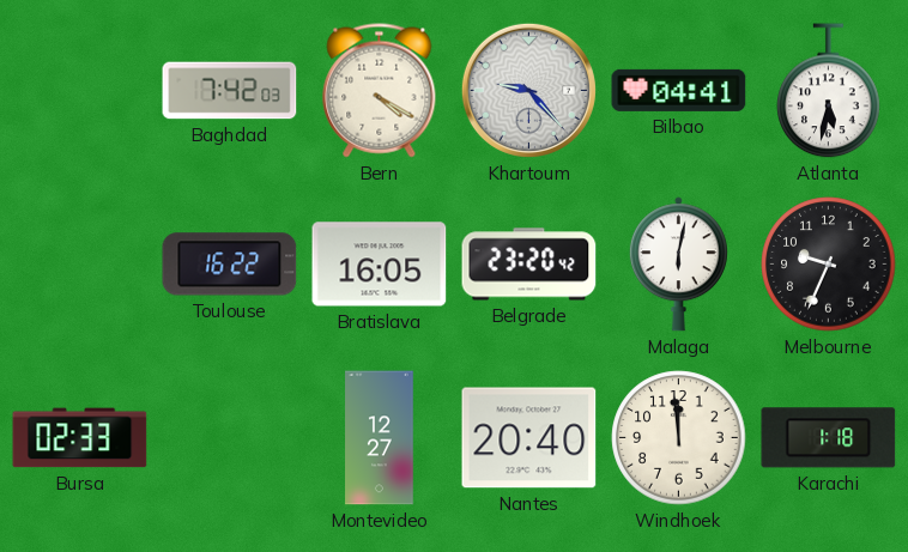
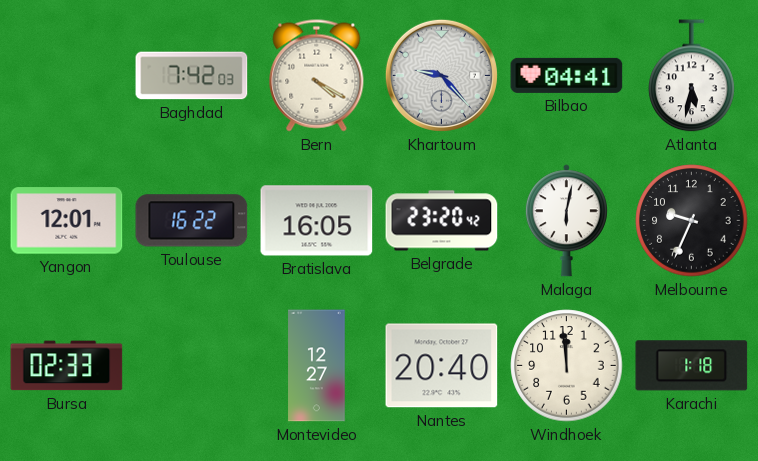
Yangon: none -> 12:01
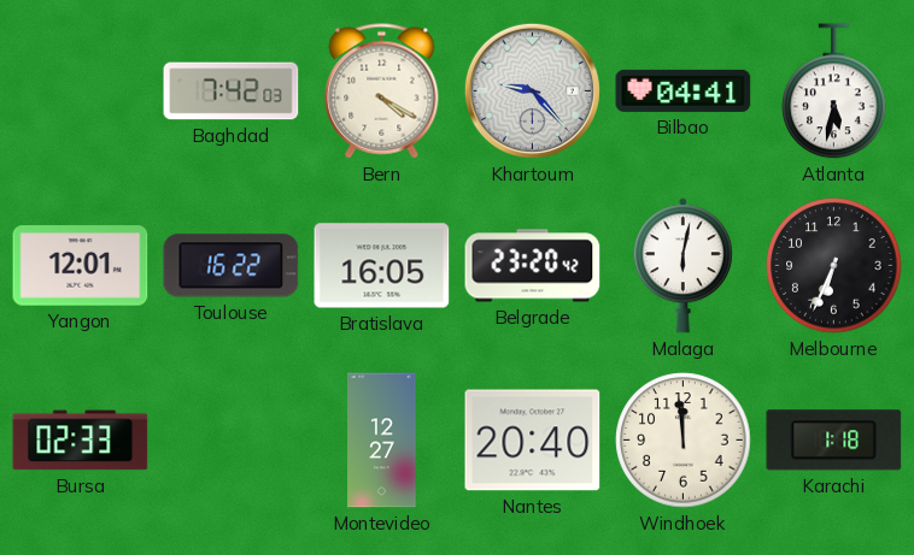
Melbourne: 9:34 -> 6:34
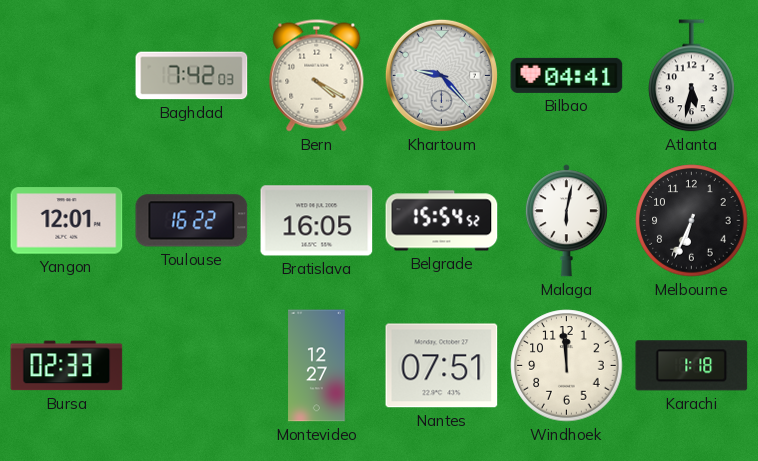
Belgrade: 23:20 -> 15:54
Nantes: 20:40 -> 07:51
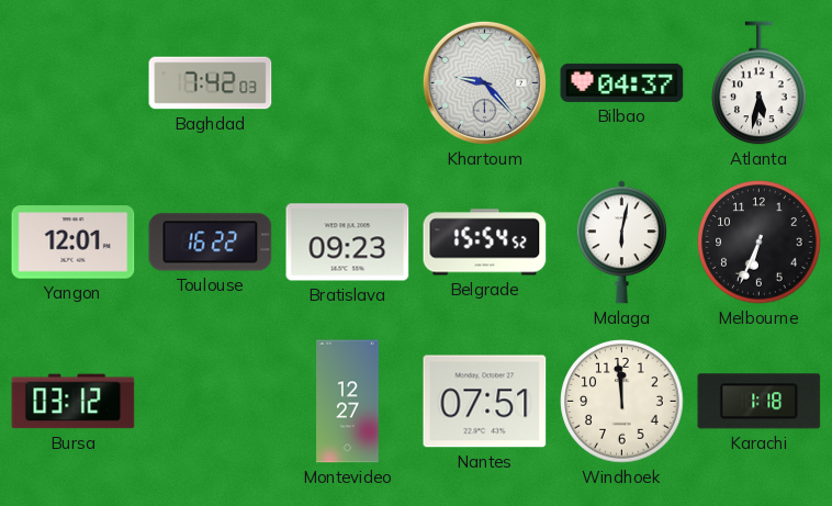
Bern: 4:20 -> none
Bilbao: 04:41 -> 04:37
Bratislava: 16:05 -> 09:23
Bursa: 02:33 -> 03:12
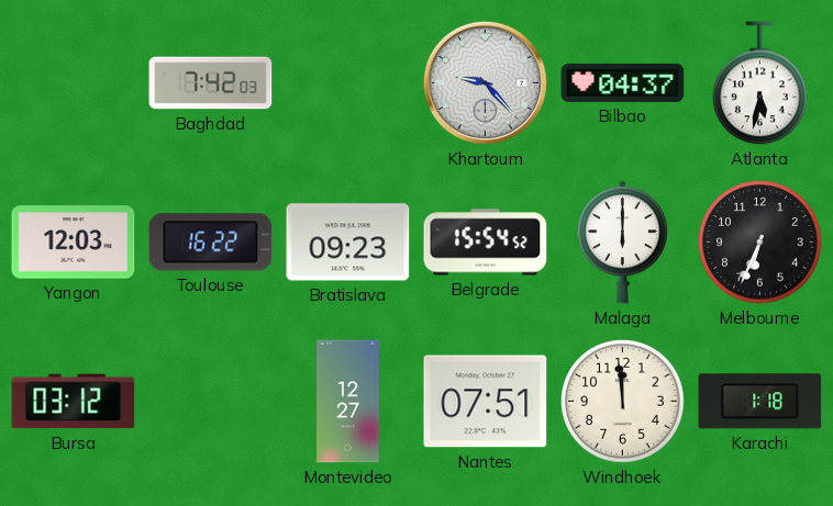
Yangon: 12:01 -> 12:03
Malaga: 6:02 -> 6:00
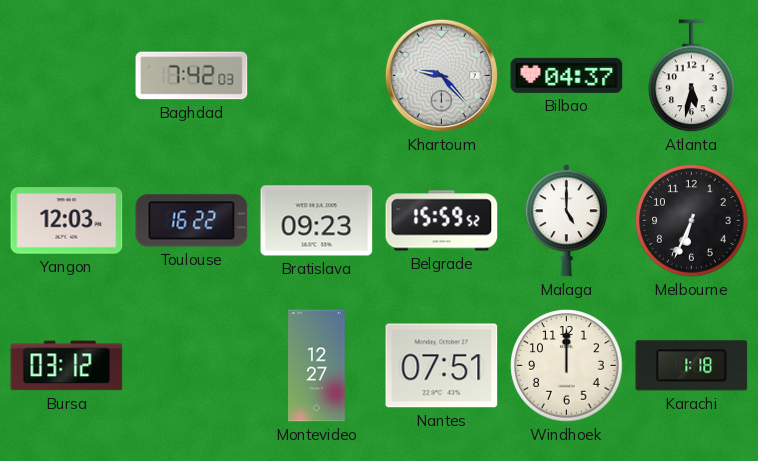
Belgrade: 15:54 -> 15:59
Malaga: 6:00 -> 5:00
Windhoek: 11:59 -> 12:00
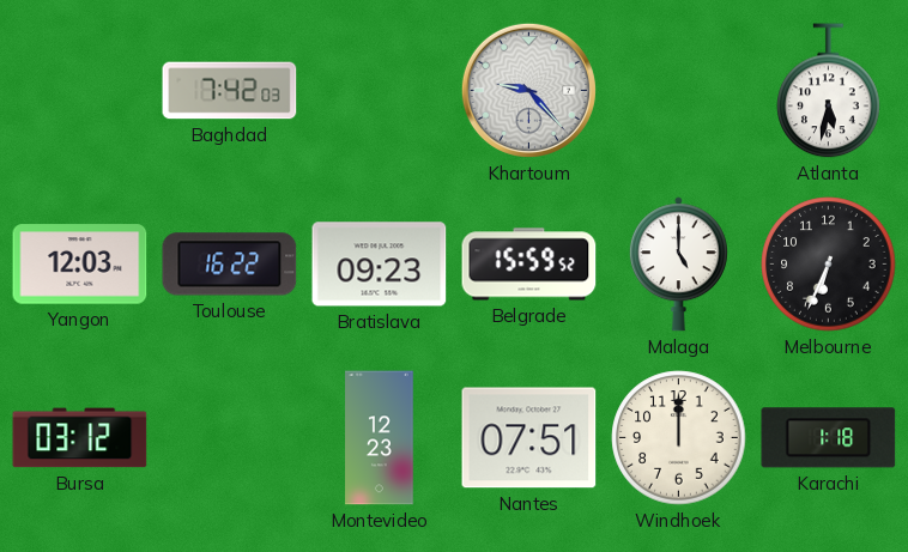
Bilbao: 04:37 -> none
Montevideo: 12:27 -> 12:23
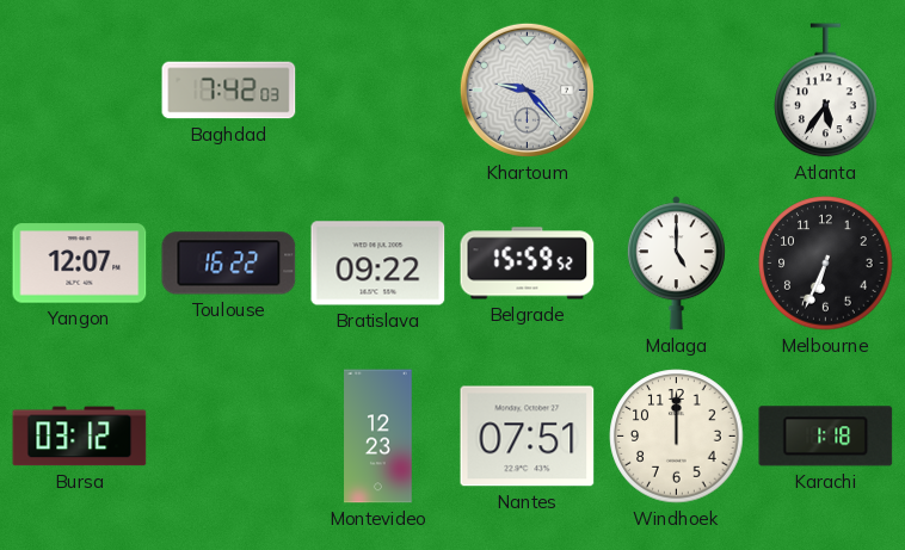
Atlanta: 5:32 -> 5:36
Yangon: 12:03 -> 12:07
Bratislava: 09:23 -> 09:22
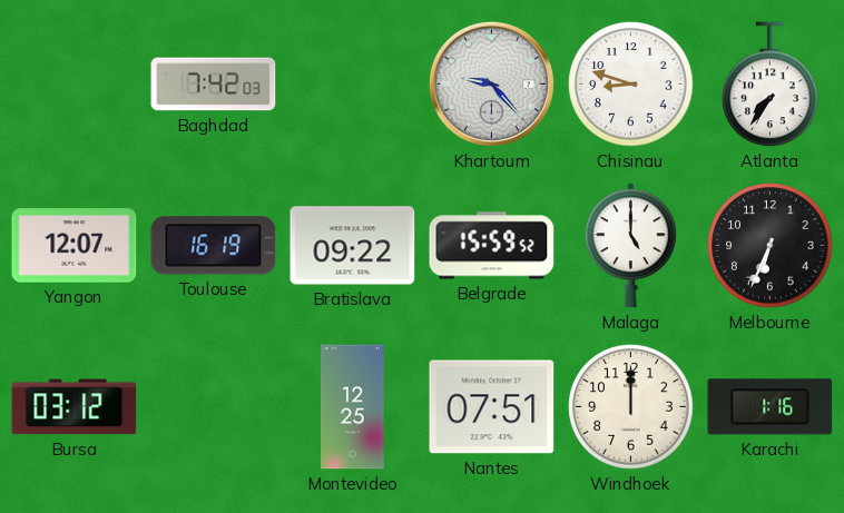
Chisinau: none -> 8:48
Atlanta: 5:36 -> 7:36
Toulouse: 16:22 -> 16:19
Montevideo: 12:23 -> 12:25
Karachi: 1:18 -> 1:16
